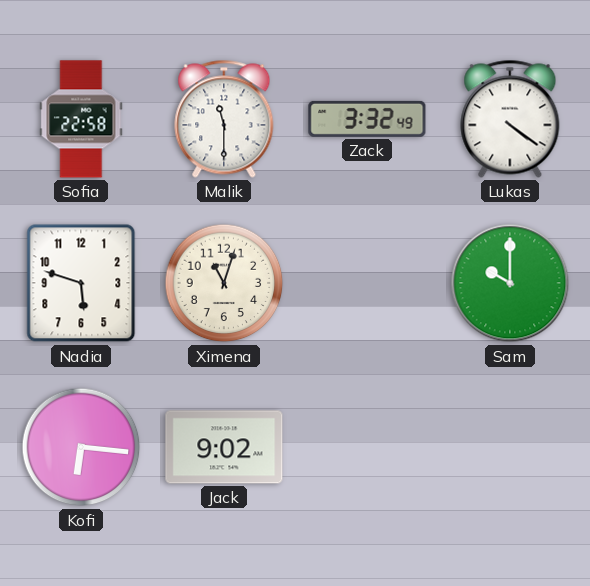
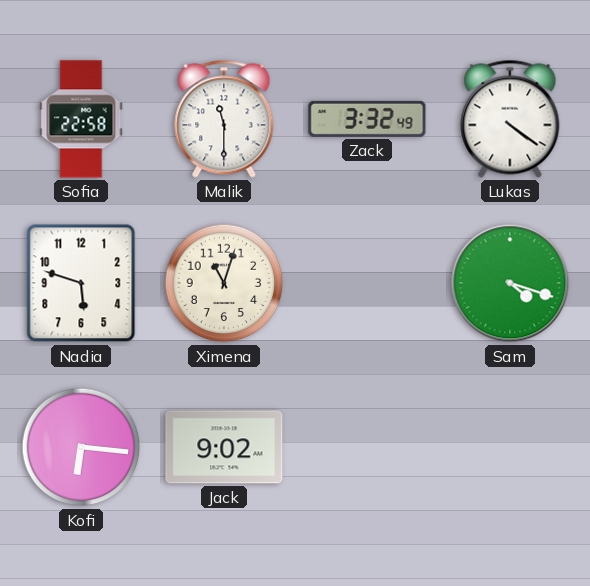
Sam: 10:00 -> 4:18
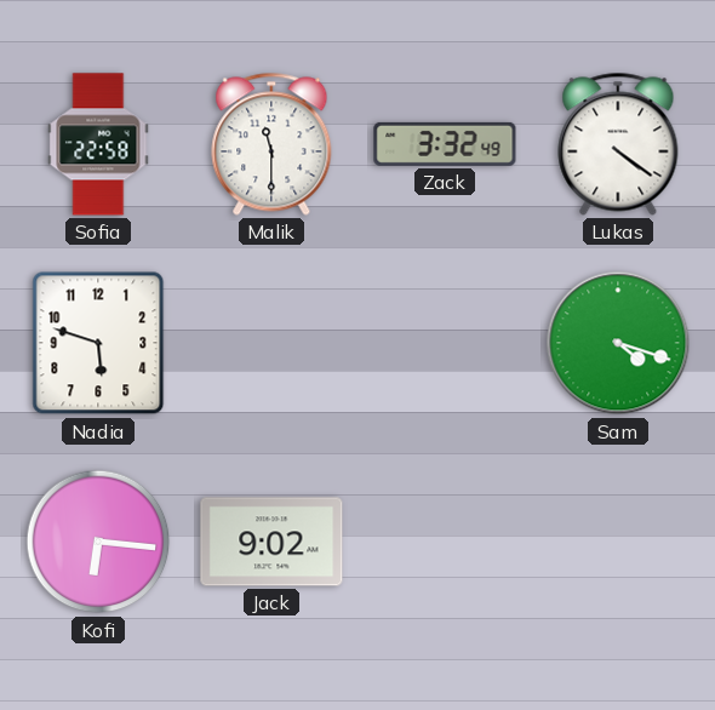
Ximena: 11:03 -> none
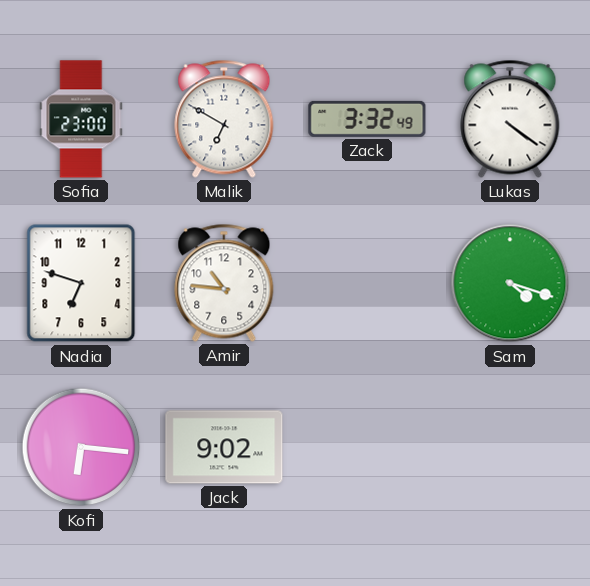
Sofia: 22:58 -> 23:00
Malik: 11:30 -> 6:50
Nadia: 5:48 -> 6:48
Amir: none -> 10:46
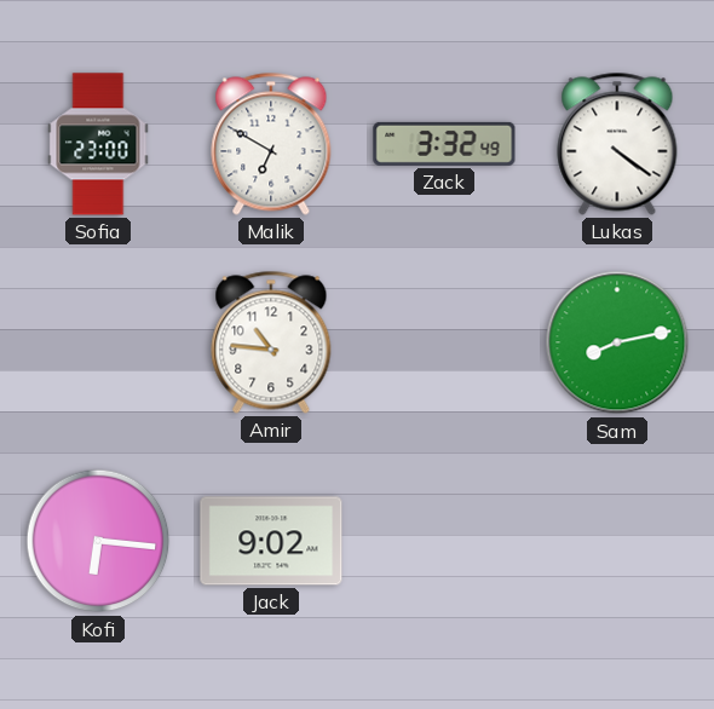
Nadia: 6:48 -> none
Sam: 4:18 -> 8:13
